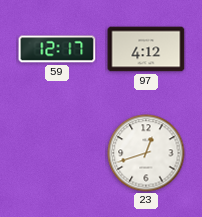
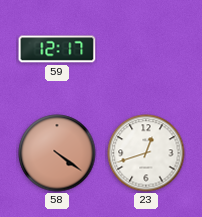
97: 4:12 -> none
58: none -> 4:21
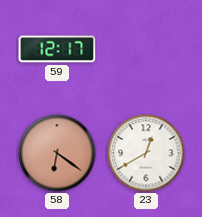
58: 4:21 -> 6:21
23: 12:42 -> 12:40
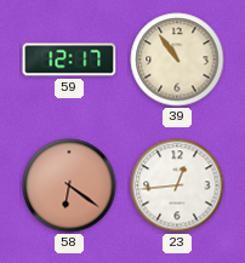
39: none -> 10:54
23: 12:40 -> 12:44
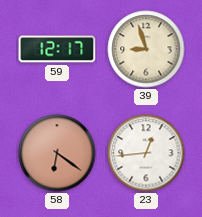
39: 10:54 -> 8:57
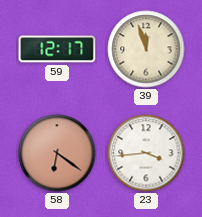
39: 8:57 -> 11:57
23: 12:44 -> 3:44
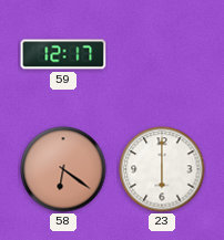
39: 11:57 -> none
23: 3:44 -> 6:00
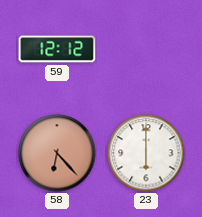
59: 12:17 -> 12:12
58: 6:21 -> 6:23
